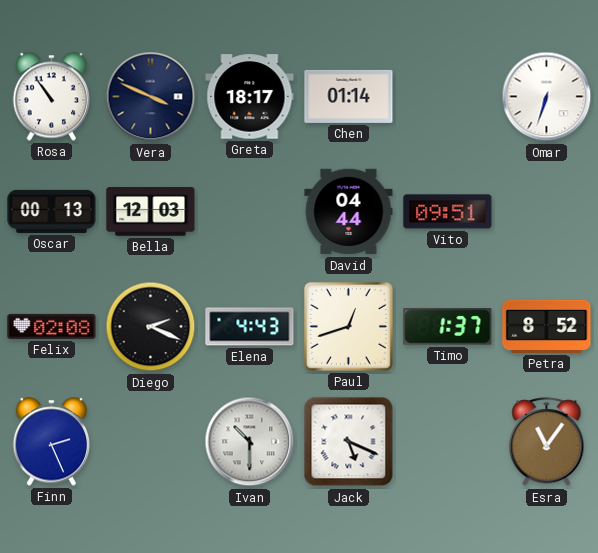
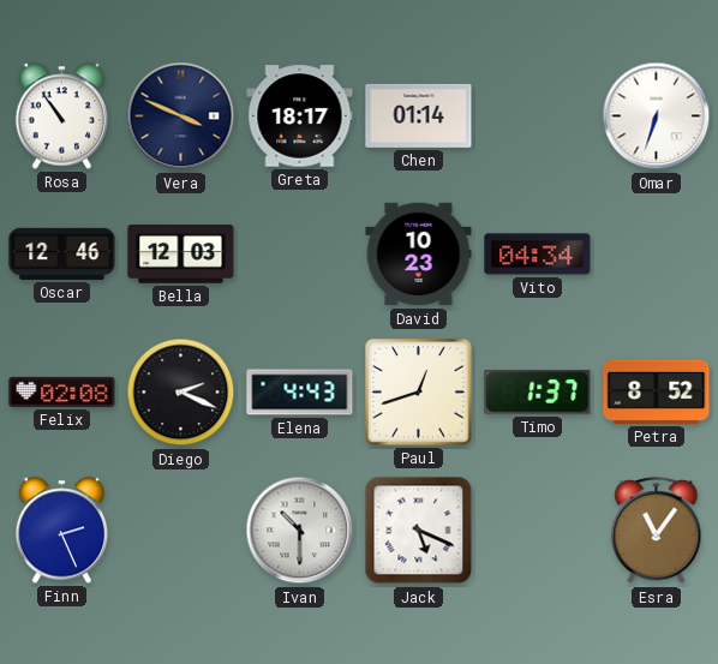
Oscar: 00:13 -> 12:46
David: 04:44 -> 10:23
Vito: 09:51 -> 04:34
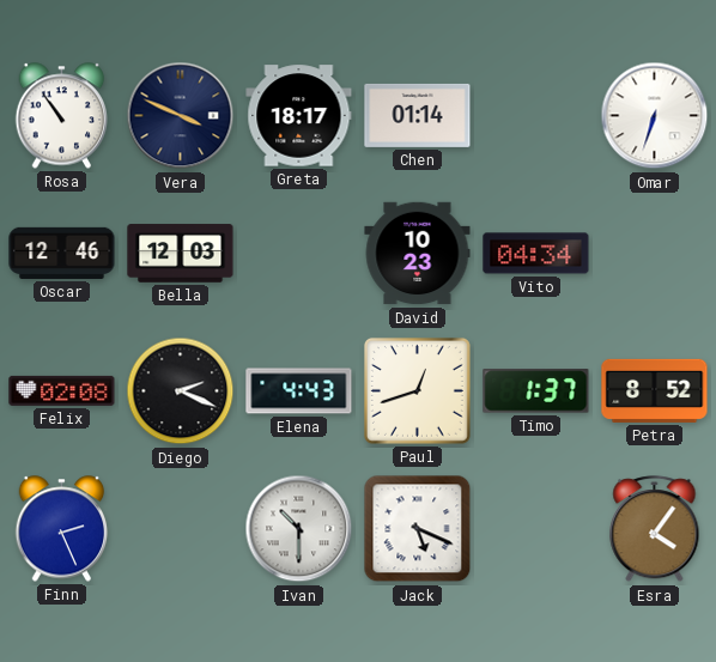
Esra: 11:06 -> 4:06
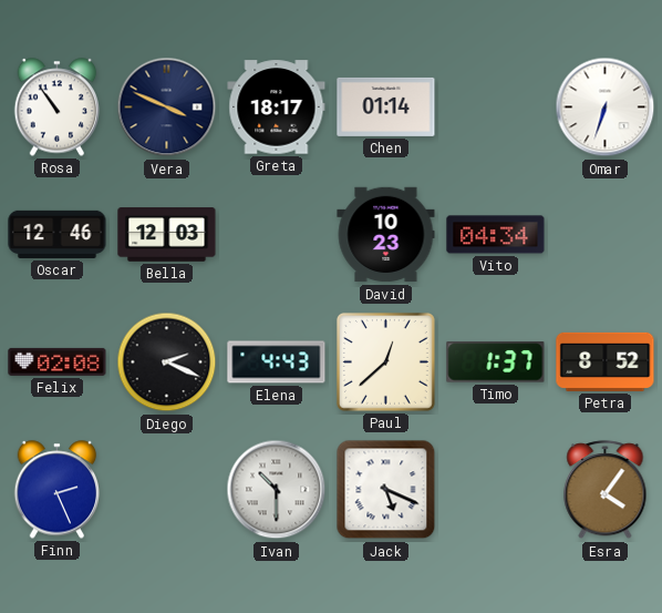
Paul: 12:42 -> 12:38
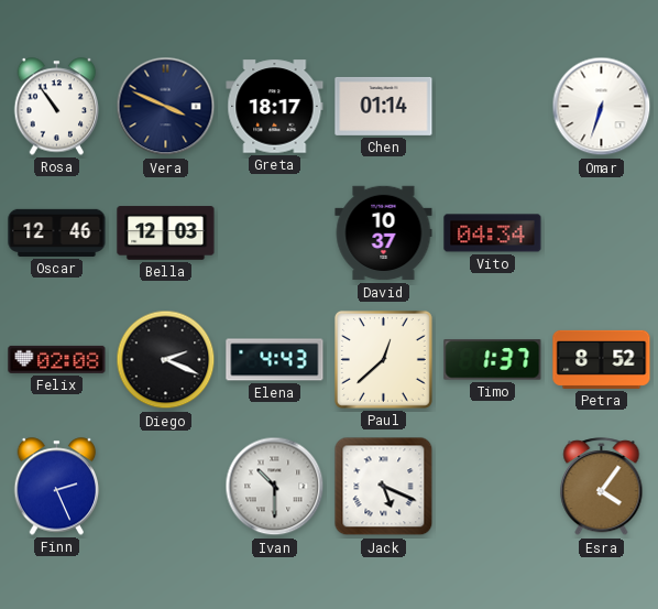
David: 10:23 -> 10:37
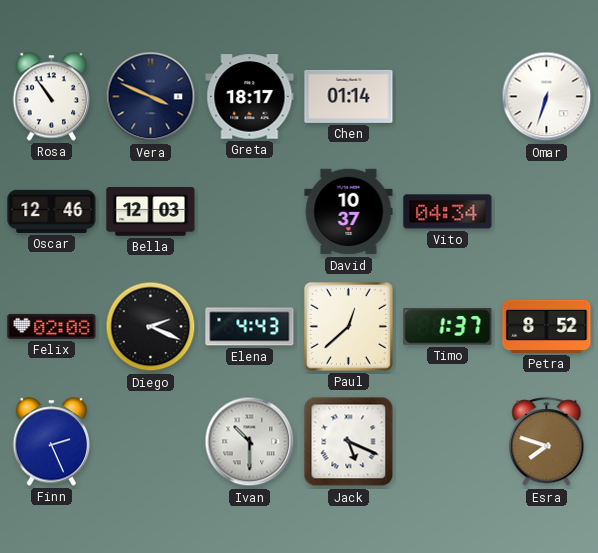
Esra: 4:06 -> 7:48
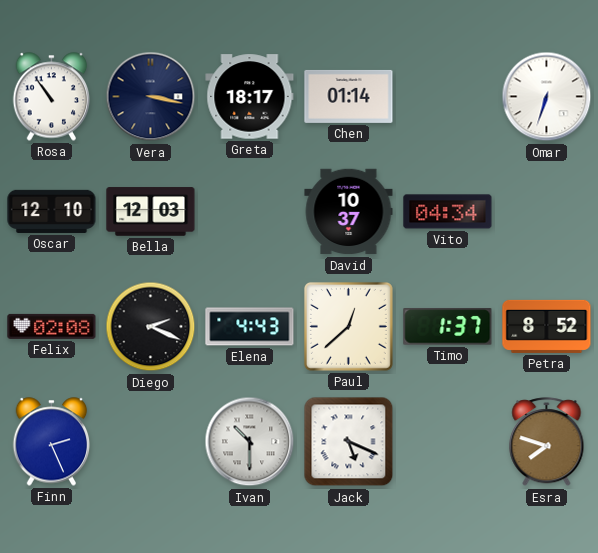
Vera: 3:49 -> 3:17
Oscar: 12:46 -> 12:10
